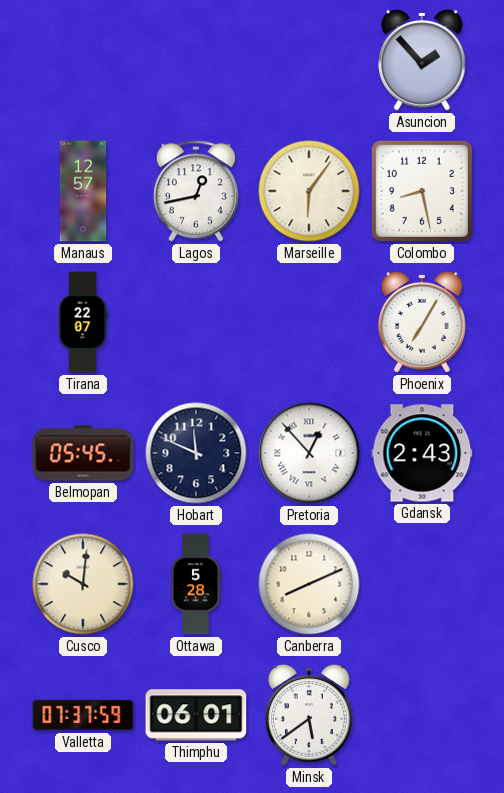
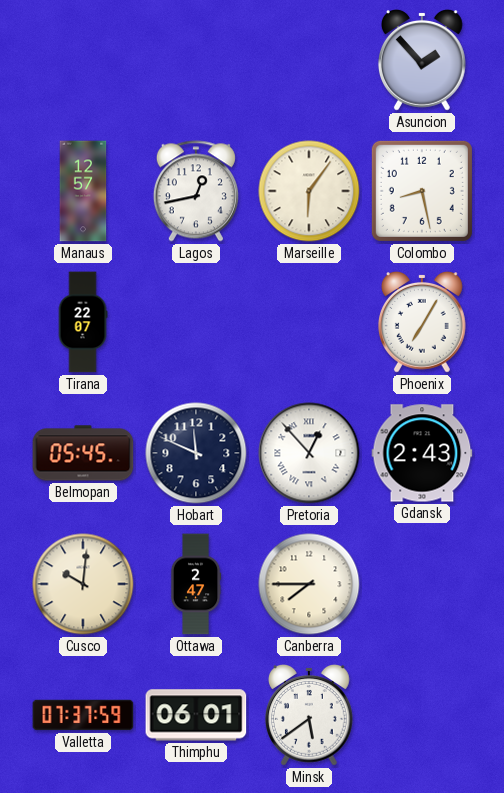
Ottawa: 5:28 -> 2:47
Canberra: 8:11 -> 7:45
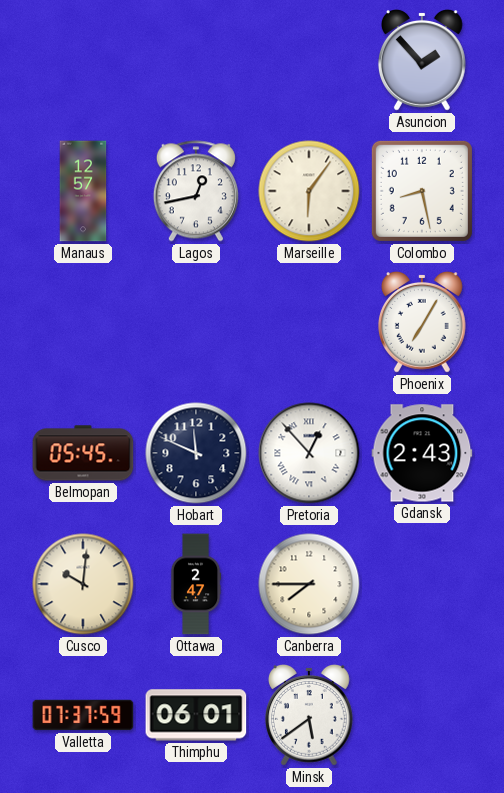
Tirana: 22:07 -> none
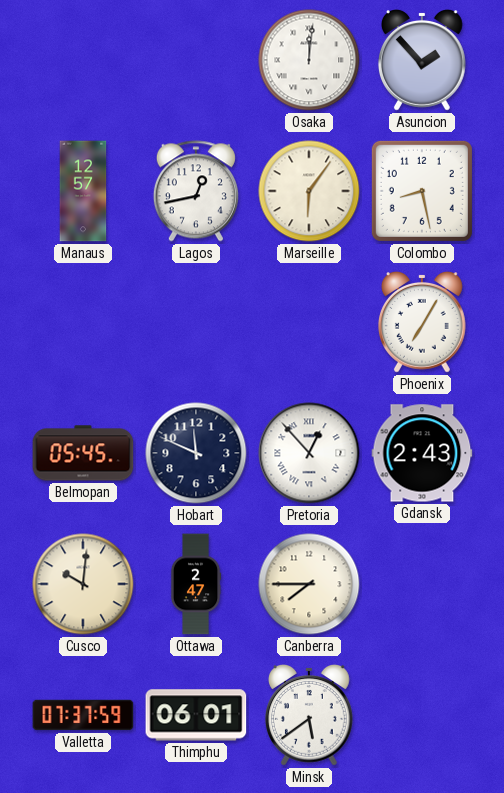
Osaka: none -> 12:01
